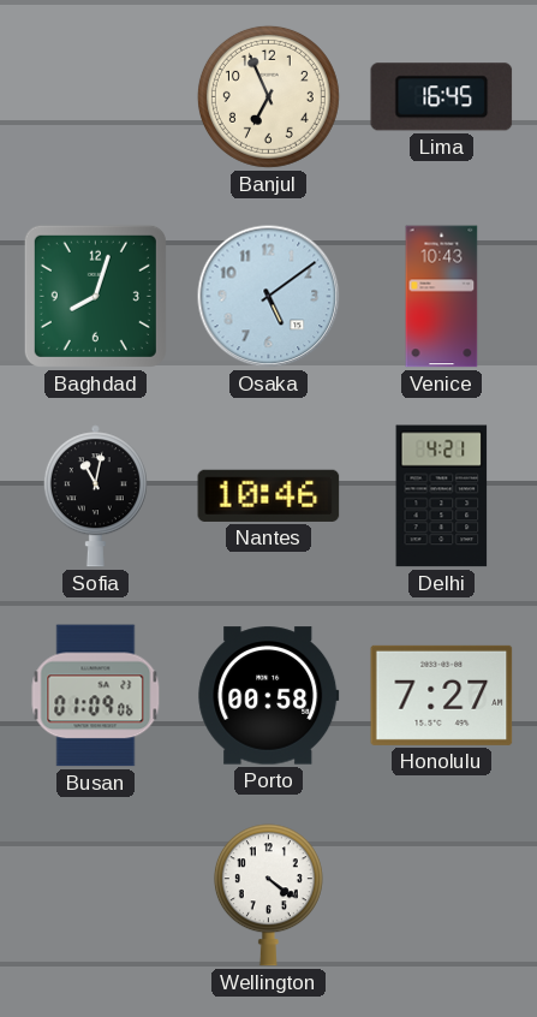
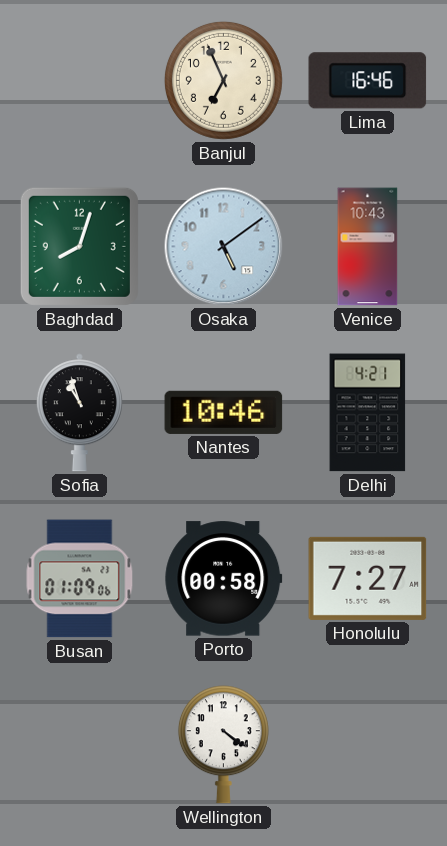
Lima: 16:45 -> 16:46
Sofia: 11:02 -> 10:57
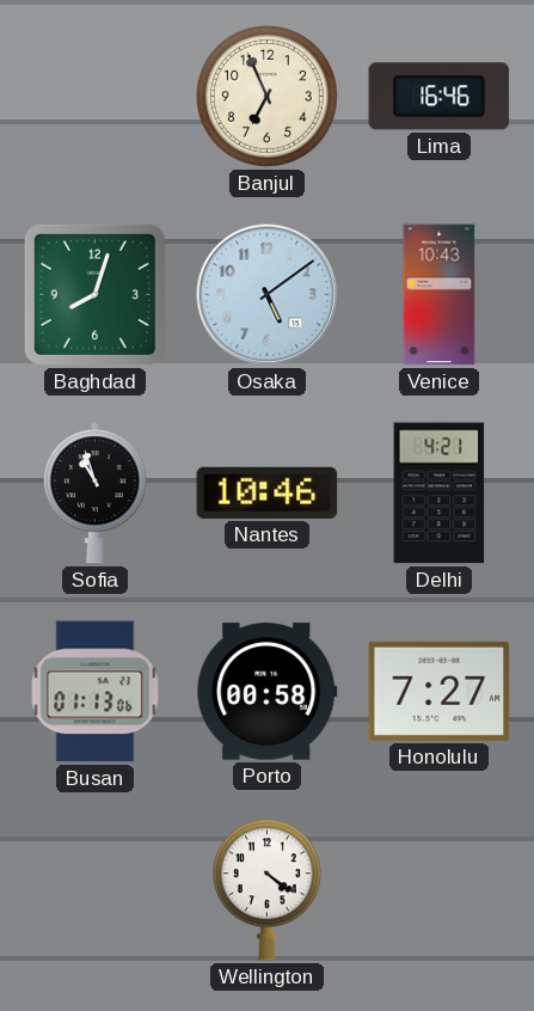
Busan: 01:09 -> 01:13
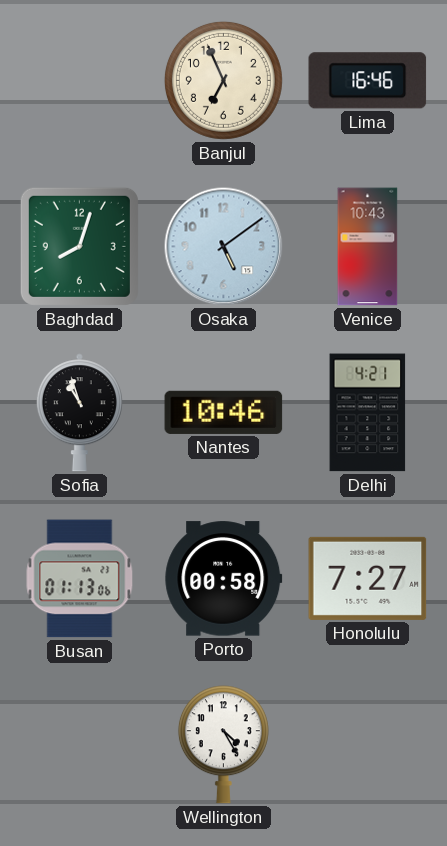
Wellington: 4:21 -> 4:25
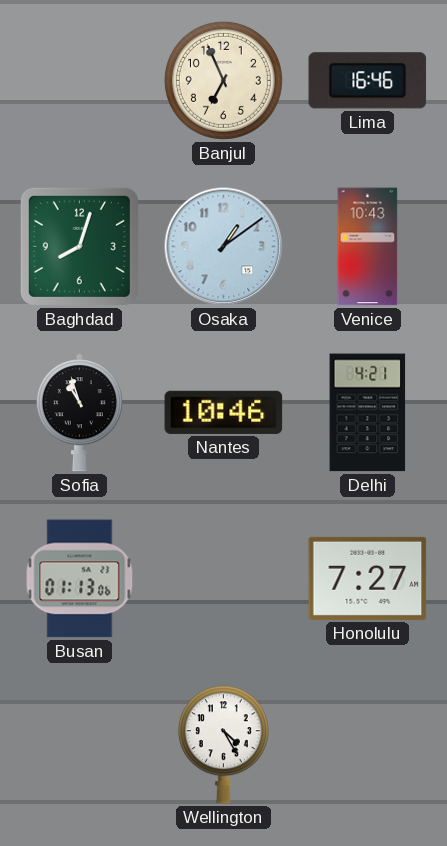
Osaka: 5:09 -> 1:09
Porto: 00:58 -> none
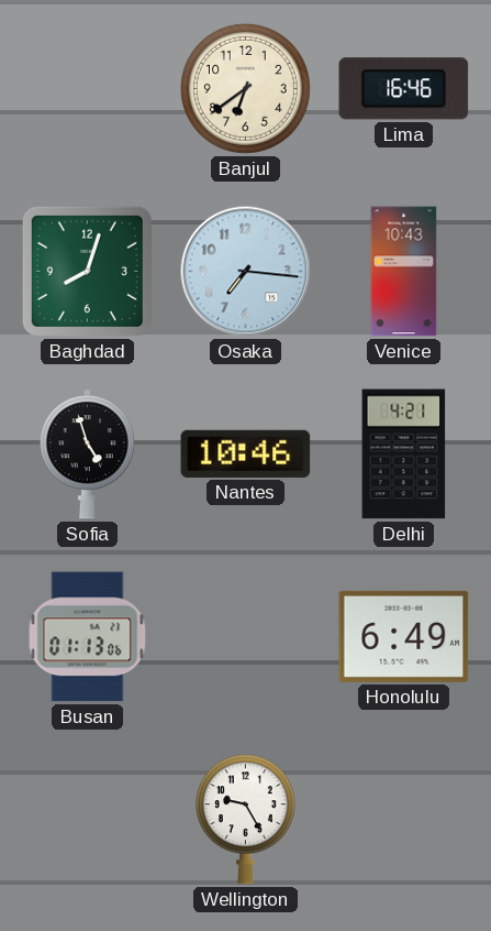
Banjul: 6:56 -> 6:39
Osaka: 1:09 -> 7:16
Sofia: 10:57 -> 4:57
Honolulu: 7:27 -> 6:49
Wellington: 4:25 -> 9:25
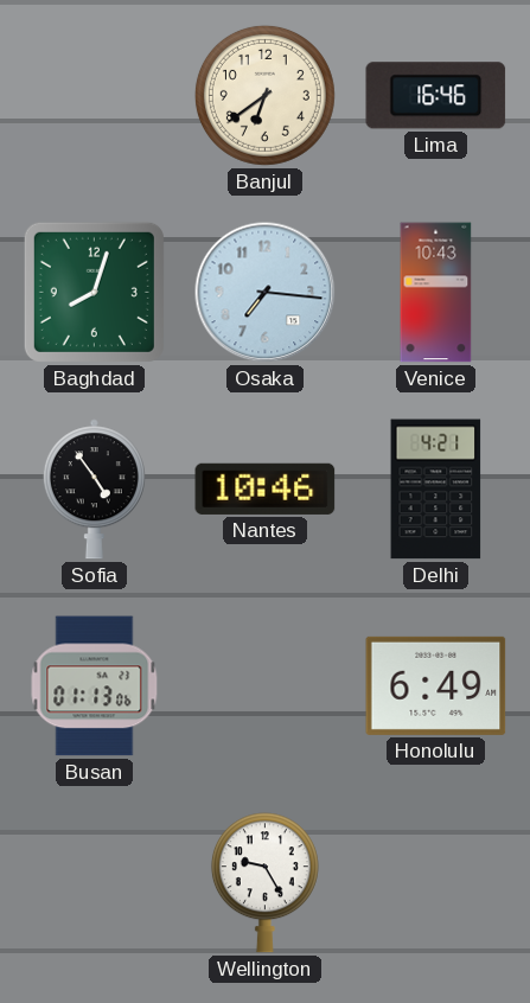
Sofia: 4:57 -> 4:54
